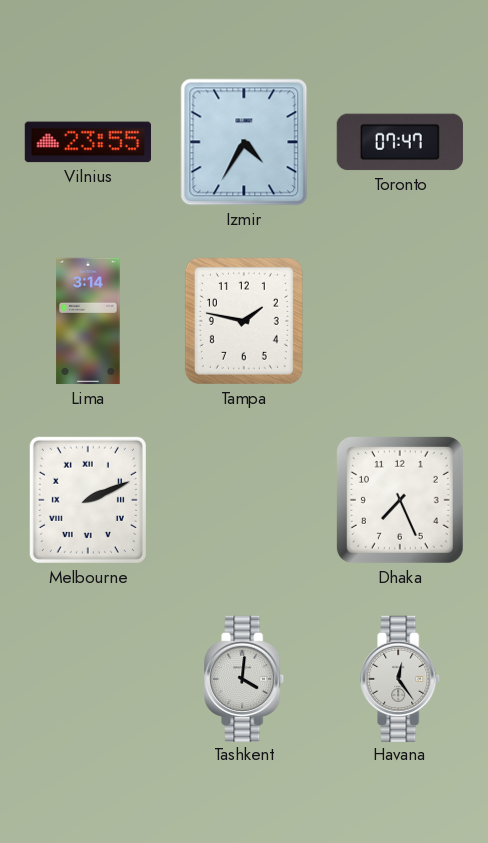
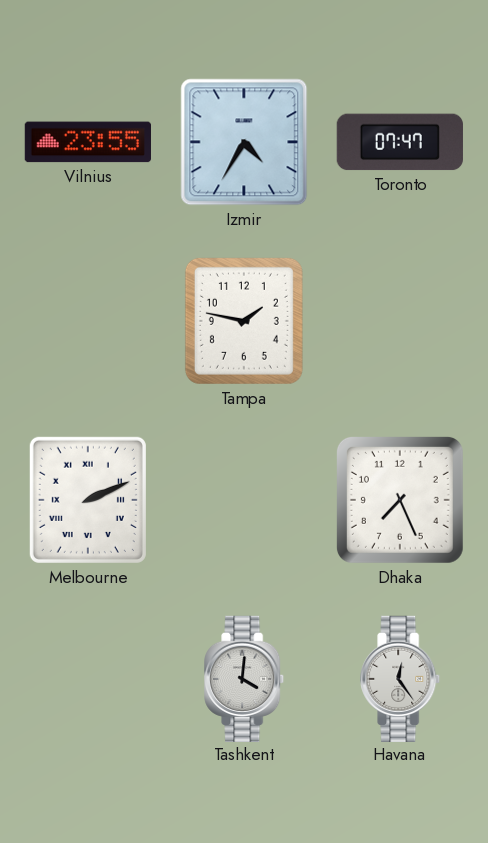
Lima: 3:14 -> none
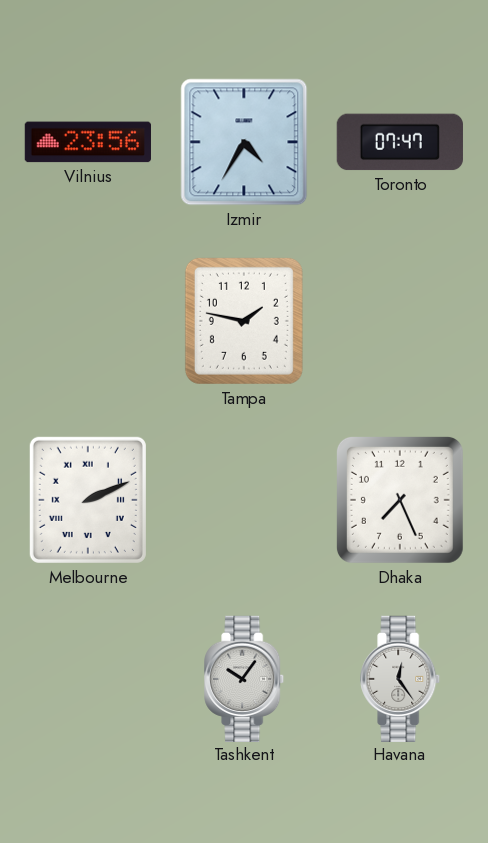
Vilnius: 23:55 -> 23:56
Tashkent: 4:01 -> 10:06
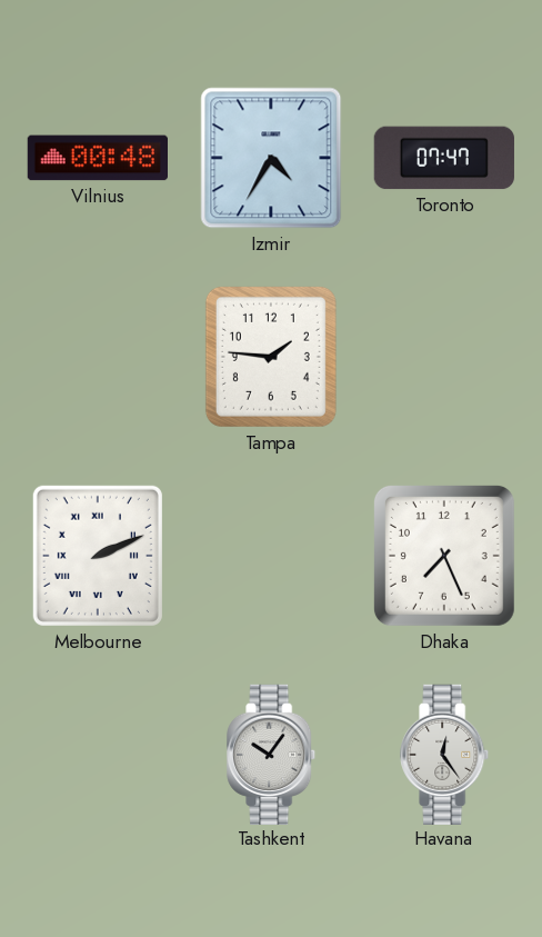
Vilnius: 23:56 -> 00:48
Tampa: 1:47 -> 1:46
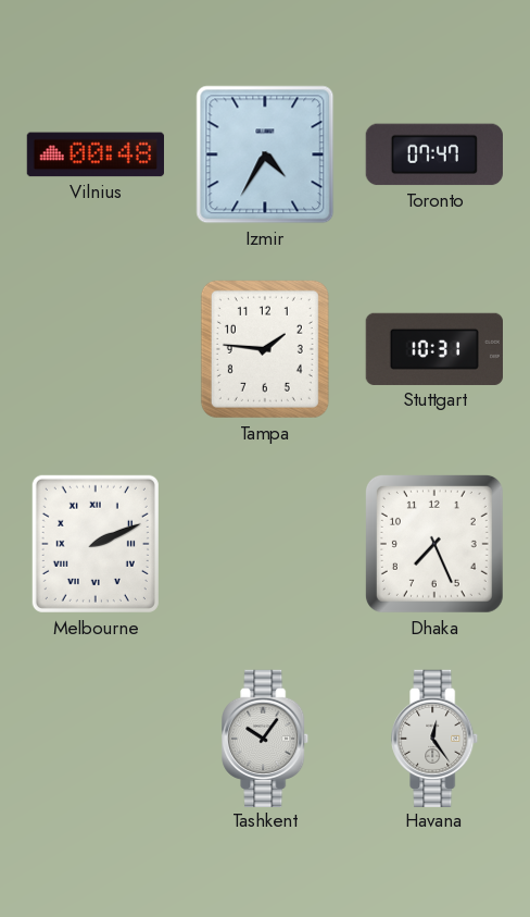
Stuttgart: none -> 10:31
